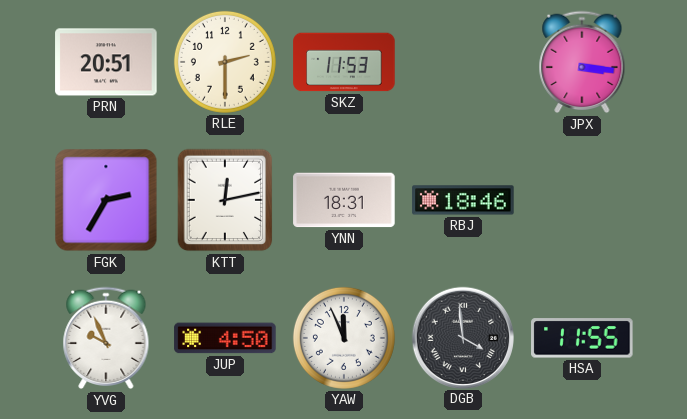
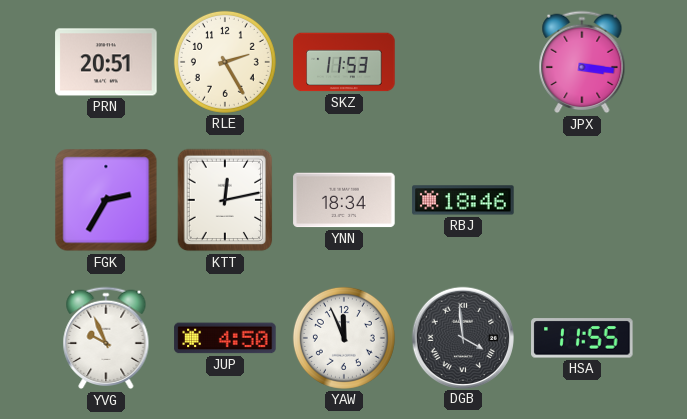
RLE: 2:30 -> 2:25
YNN: 18:31 -> 18:34
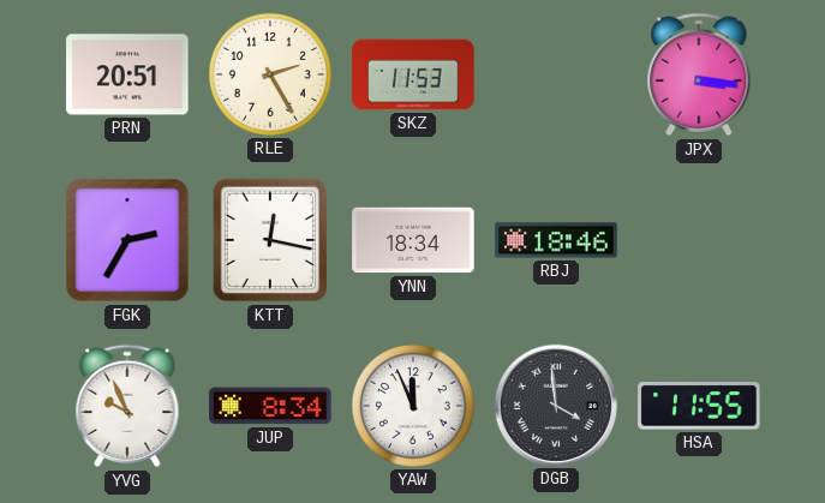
KTT: 12:13 -> 12:17
JUP: 4:50 -> 8:34
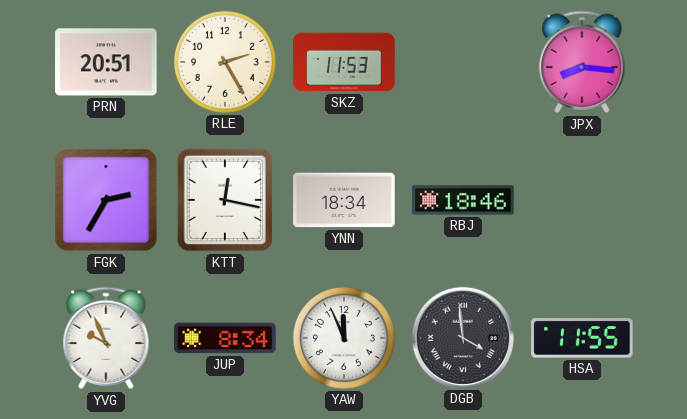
JPX: 3:16 -> 8:16
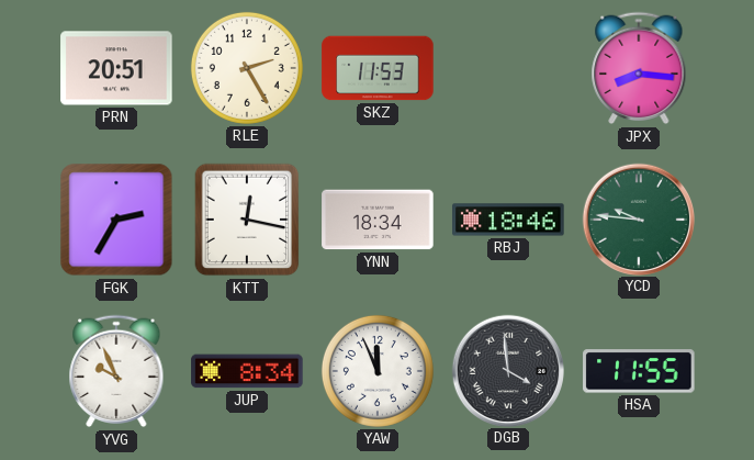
YCD: none -> 9:46
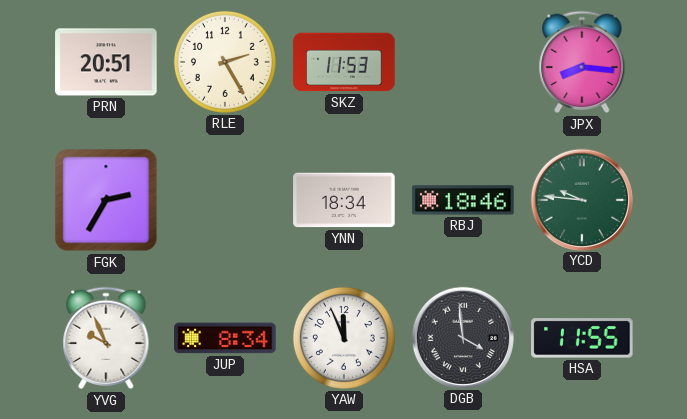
KTT: 12:17 -> none
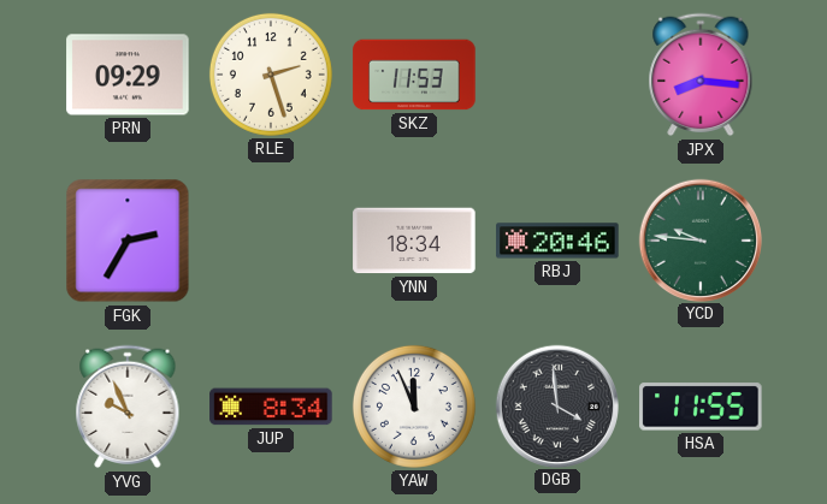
PRN: 20:51 -> 09:29
RLE: 2:25 -> 2:27
RBJ: 18:46 -> 20:46
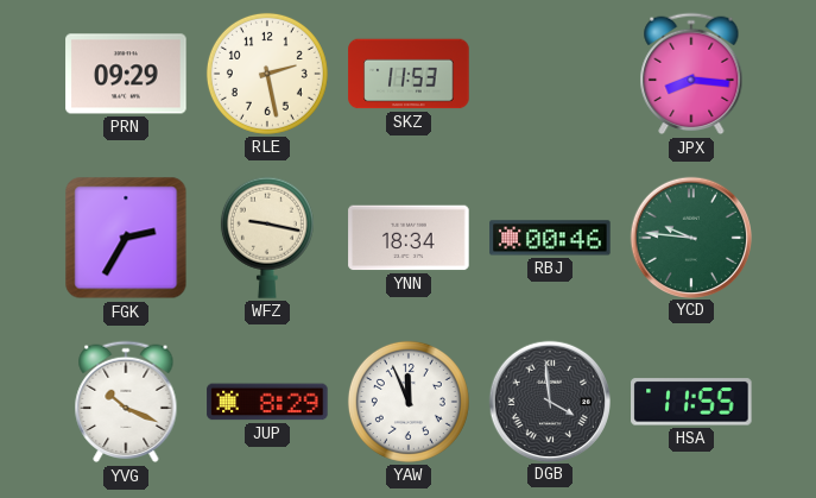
RLE: 2:27 -> 2:28
WFZ: none -> 9:17
RBJ: 20:46 -> 00:46
YVG: 9:56 -> 10:19
JUP: 8:34 -> 8:29
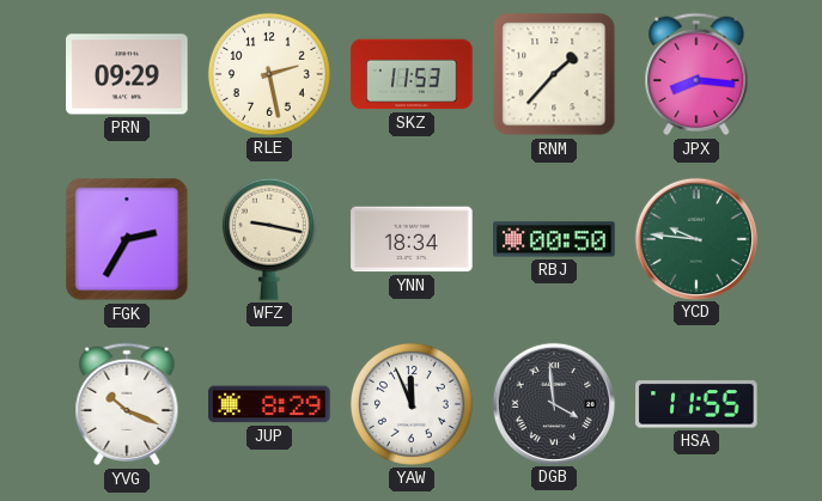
RNM: none -> 1:37
RBJ: 00:46 -> 00:50
